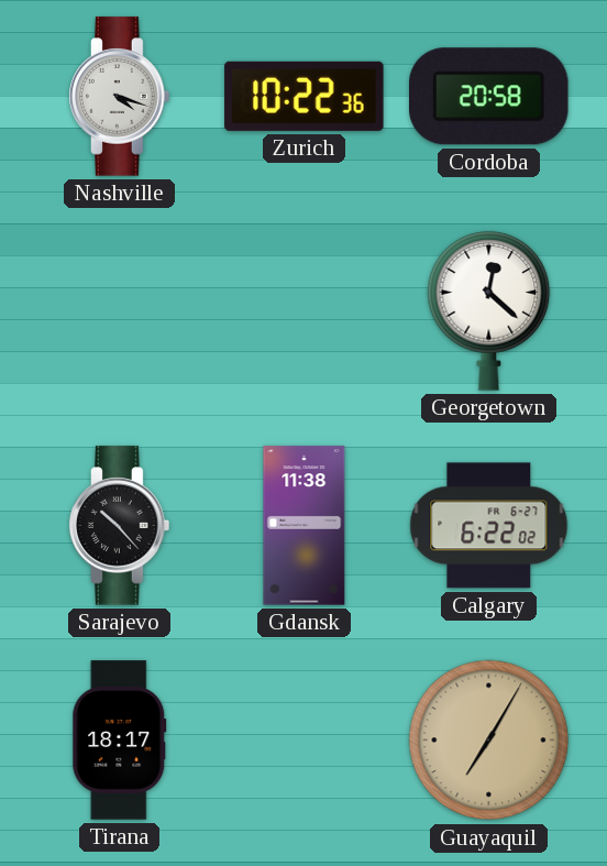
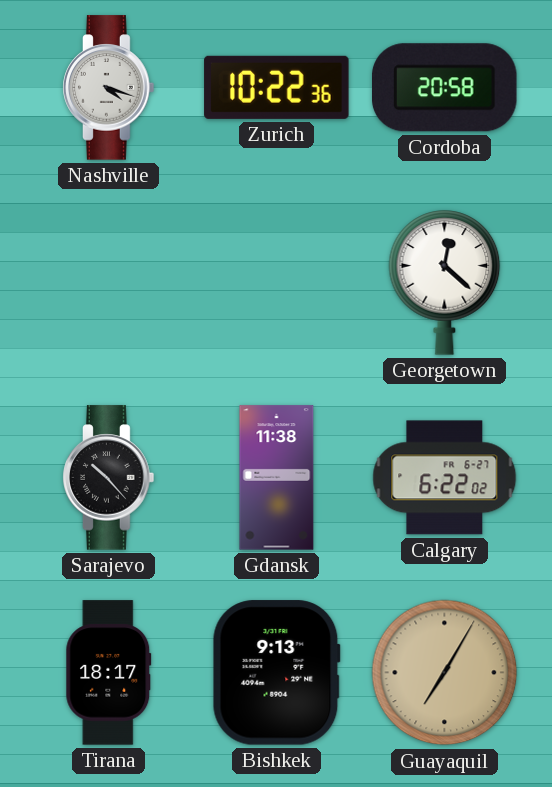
Bishkek: none -> 9:13
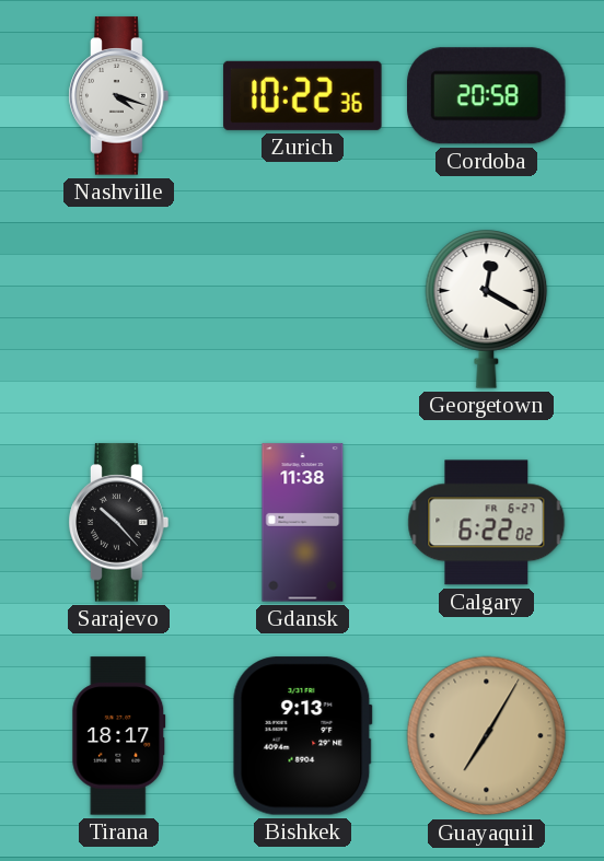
Georgetown: 12:22 -> 12:20
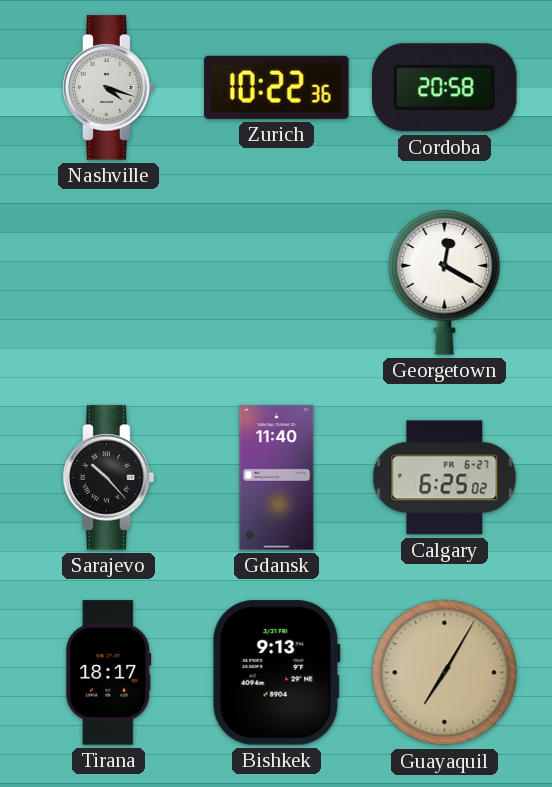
Gdansk: 11:38 -> 11:40
Calgary: 6:22 -> 6:25
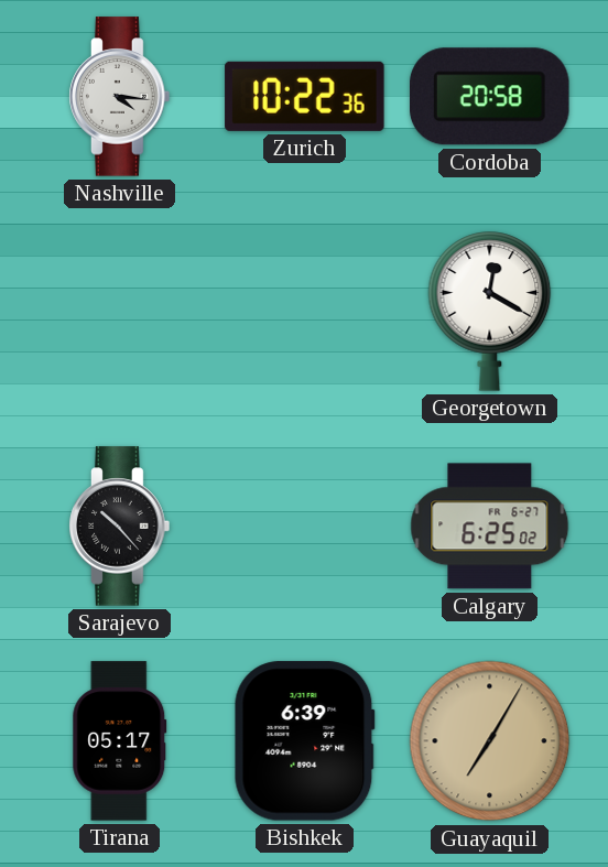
Nashville: 4:18 -> 4:16
Gdansk: 11:40 -> none
Tirana: 18:17 -> 05:17
Bishkek: 9:13 -> 6:39
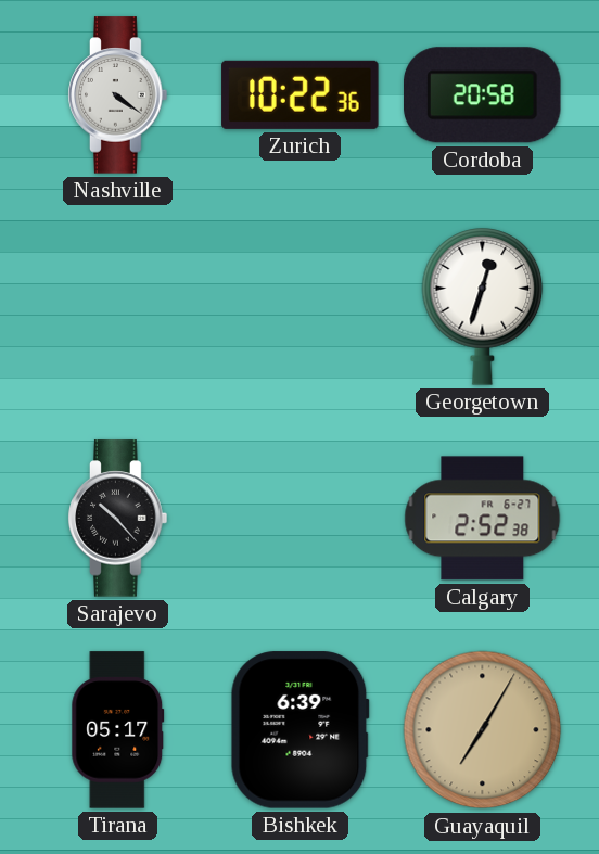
Nashville: 4:16 -> 4:21
Georgetown: 12:20 -> 12:33
Calgary: 6:25 -> 2:52
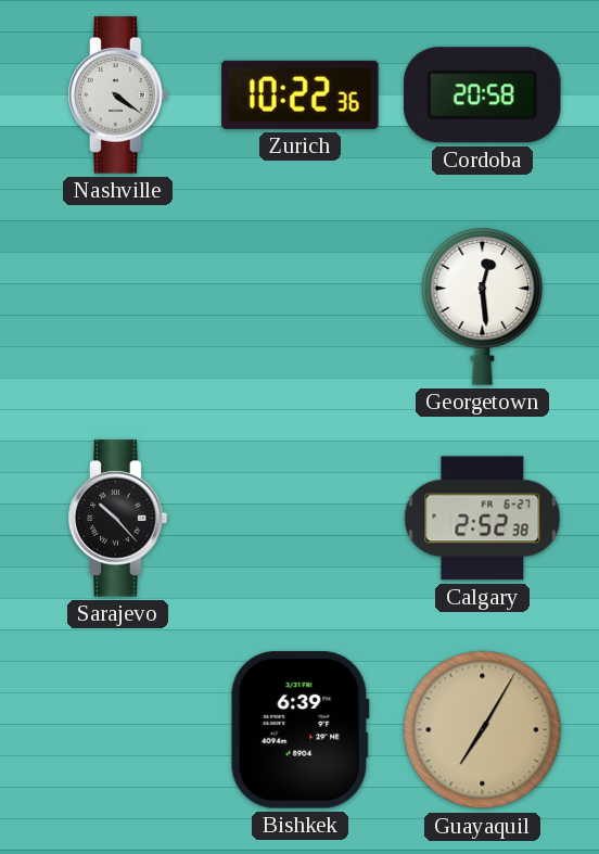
Georgetown: 12:33 -> 12:29
Tirana: 05:17 -> none
